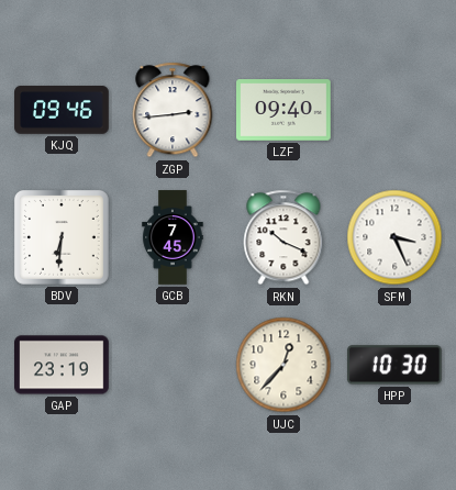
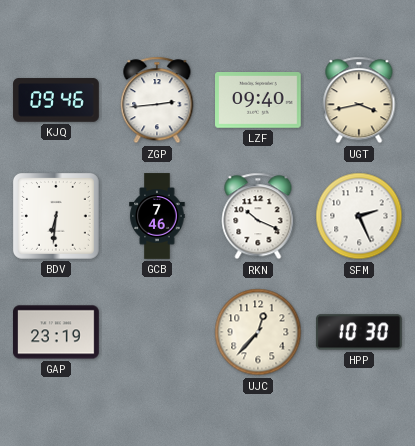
UGT: none -> 3:43
GCB: 7:45 -> 7:46
SFM: 3:26 -> 2:26
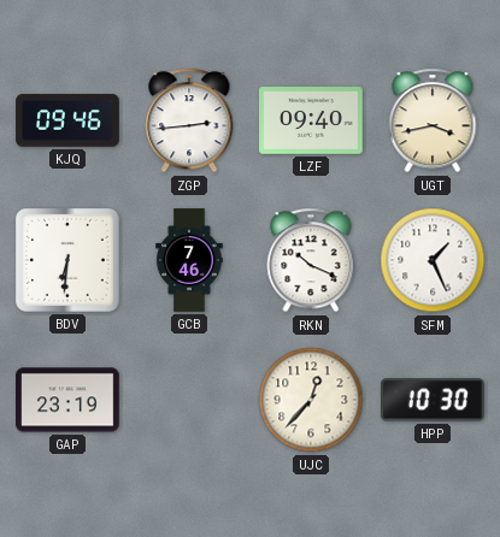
SFM: 2:26 -> 1:26
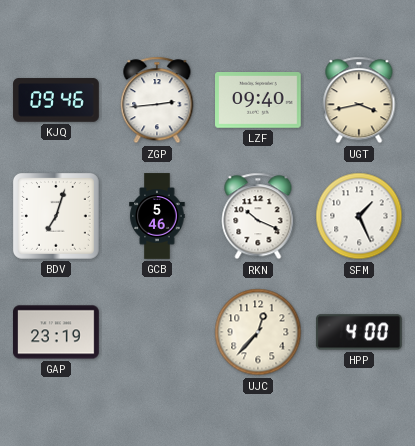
BDV: 6:31 -> 7:03
GCB: 7:46 -> 5:46
HPP: 10:30 -> 4:00
